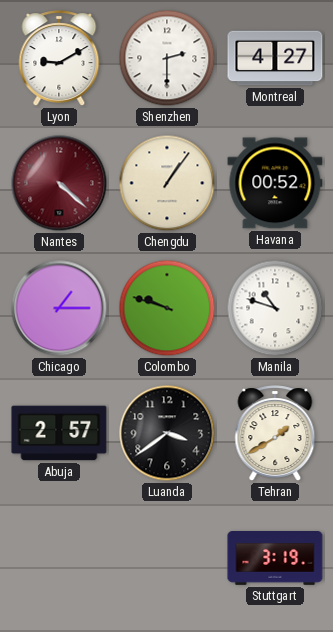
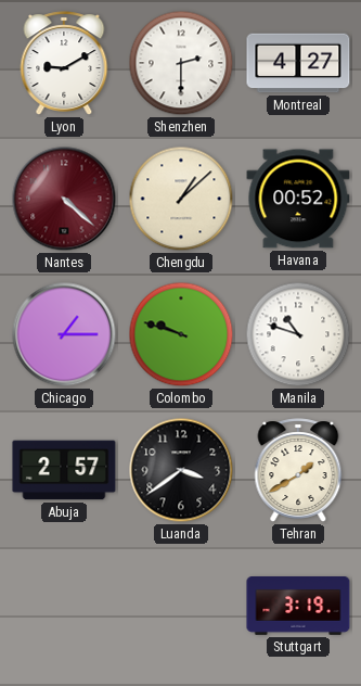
Chengdu: 1:06 -> 1:08
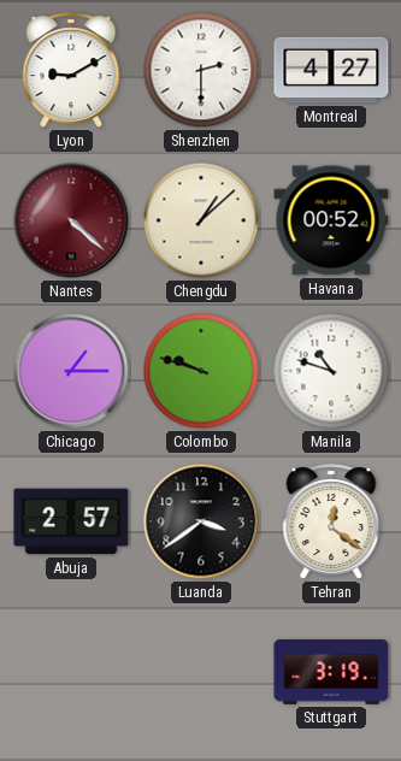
Tehran: 1:40 -> 12:21
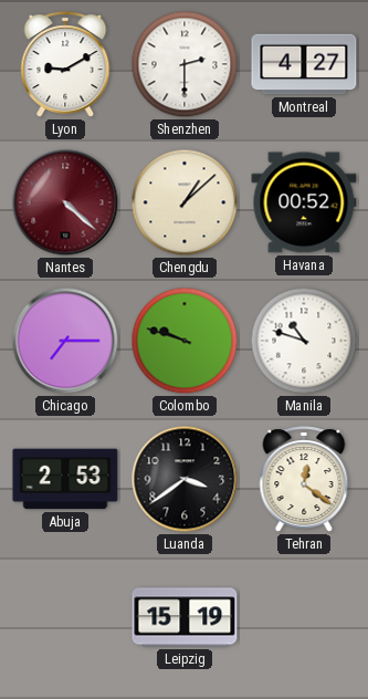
Chicago: 1:15 -> 7:15
Abuja: 2:57 -> 2:53
Leipzig: none -> 15:19
Stuttgart: 3:19 -> none
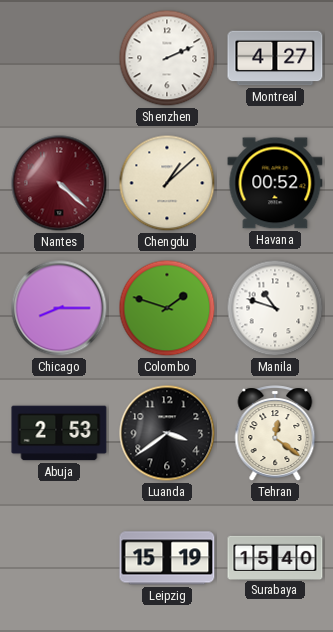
Lyon: 9:10 -> none
Shenzhen: 2:30 -> 2:11
Chicago: 7:15 -> 8:15
Colombo: 9:48 -> 1:48
Surabaya: none -> 15:40
